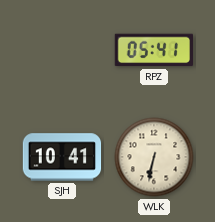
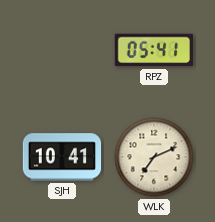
WLK: 6:32 -> 7:11
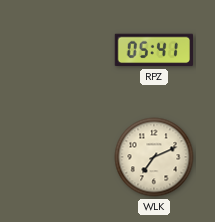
SJH: 10:41 -> none
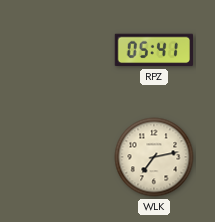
WLK: 7:11 -> 7:13
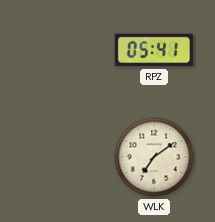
WLK: 7:13 -> 7:09
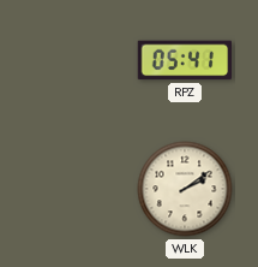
WLK: 7:09 -> 2:09
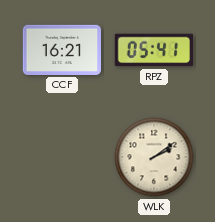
CCF: none -> 16:21
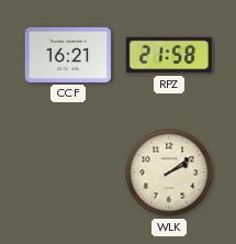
RPZ: 05:41 -> 21:58
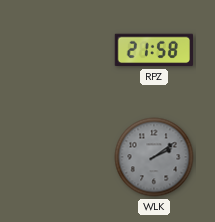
CCF: 16:21 -> none
WLK dial: cream -> grey
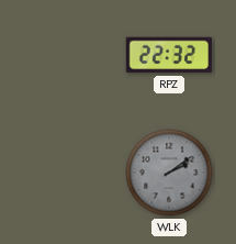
RPZ: 21:58 -> 22:32
